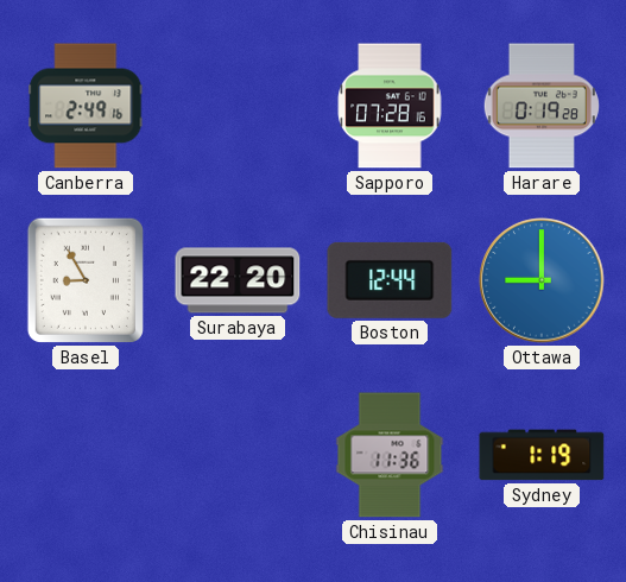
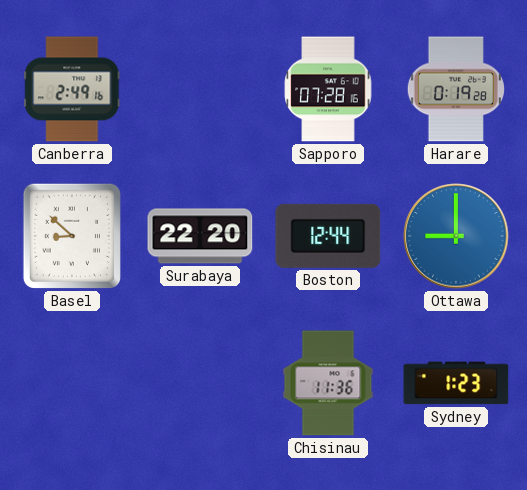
Basel: 8:55 -> 8:52
Sydney: 1:19 -> 1:23
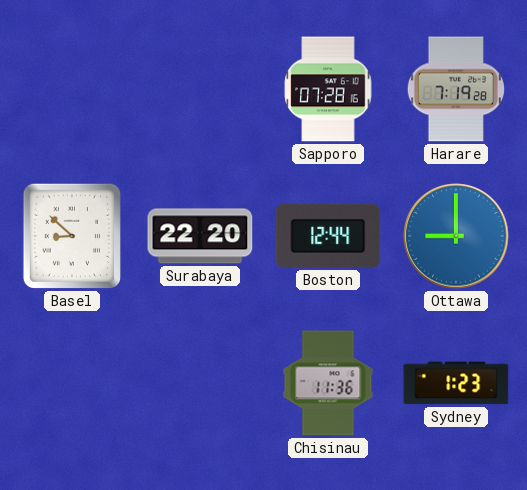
Canberra: 2:49 -> none
Harare: 0:19 -> 7:19
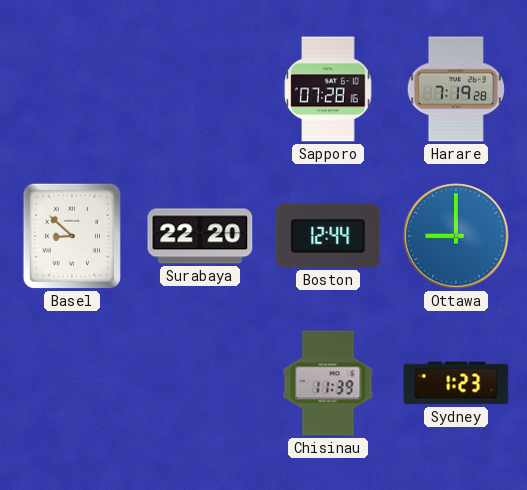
Chisinau: 11:36 -> 11:39
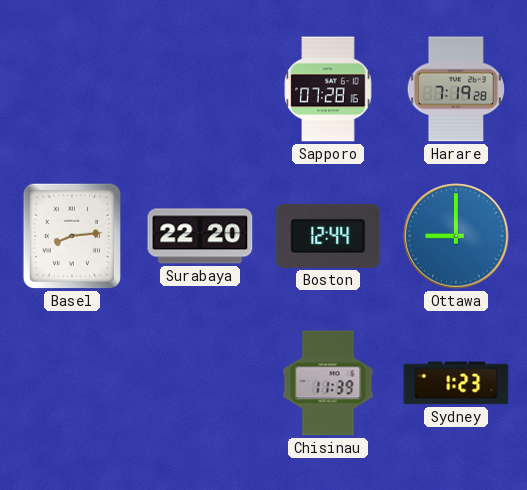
Basel: 8:52 -> 8:14
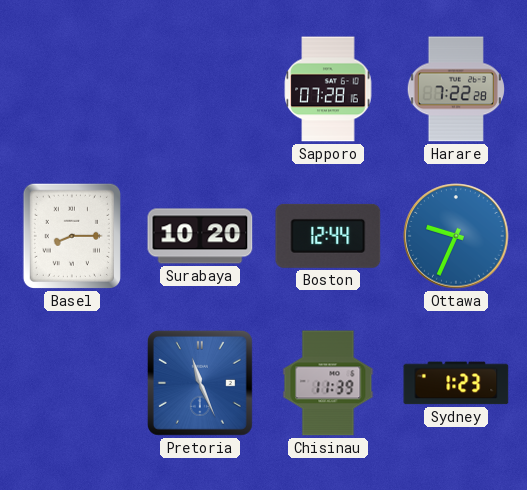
Harare: 7:19 -> 7:22
Basel: 8:14 -> 8:15
Surabaya: 22:20 -> 10:20
Ottawa: 9:00 -> 9:34
Pretoria: none -> 11:26
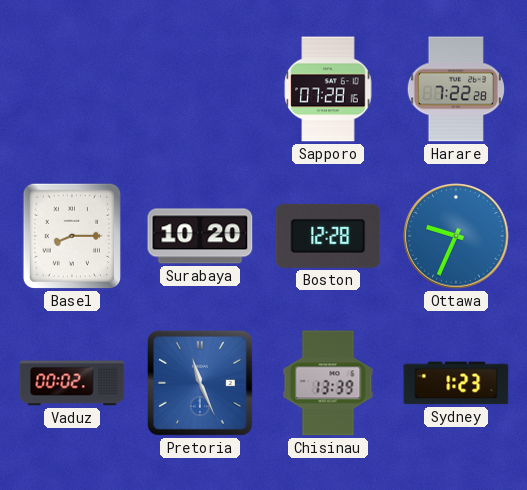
Boston: 12:44 -> 12:28
Vaduz: none -> 00:02
Chisinau: 11:39 -> 13:39
